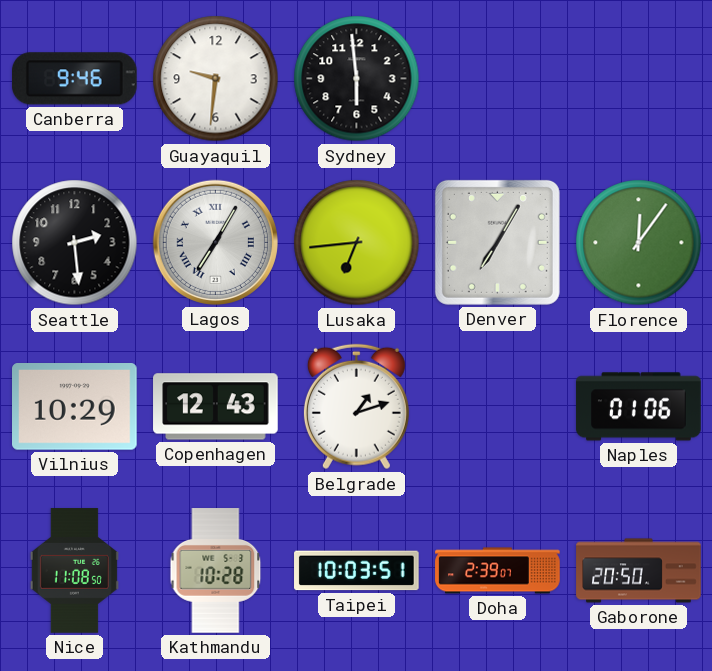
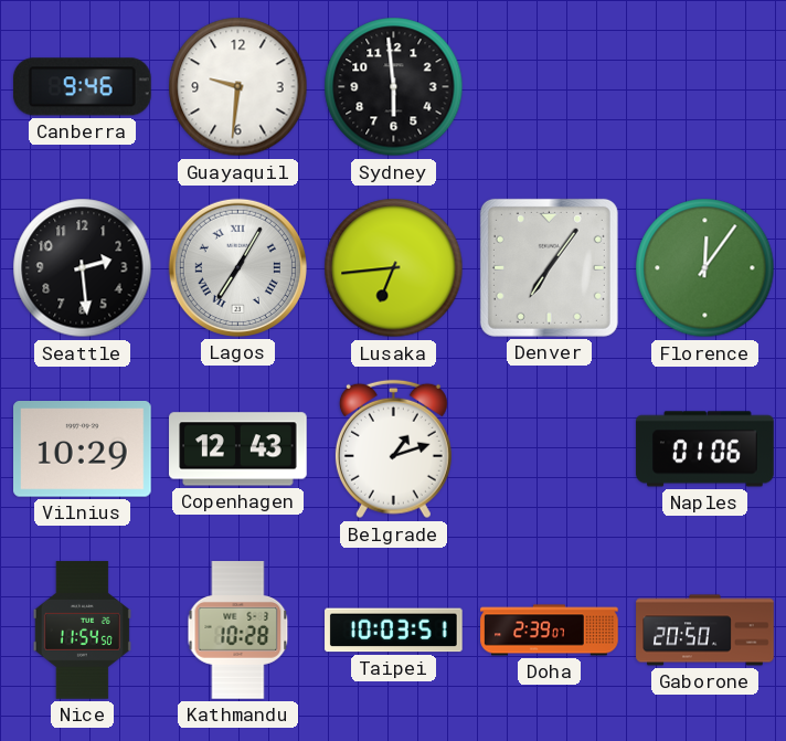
Denver: 7:05 -> 7:06
Nice: 11:08 -> 11:54
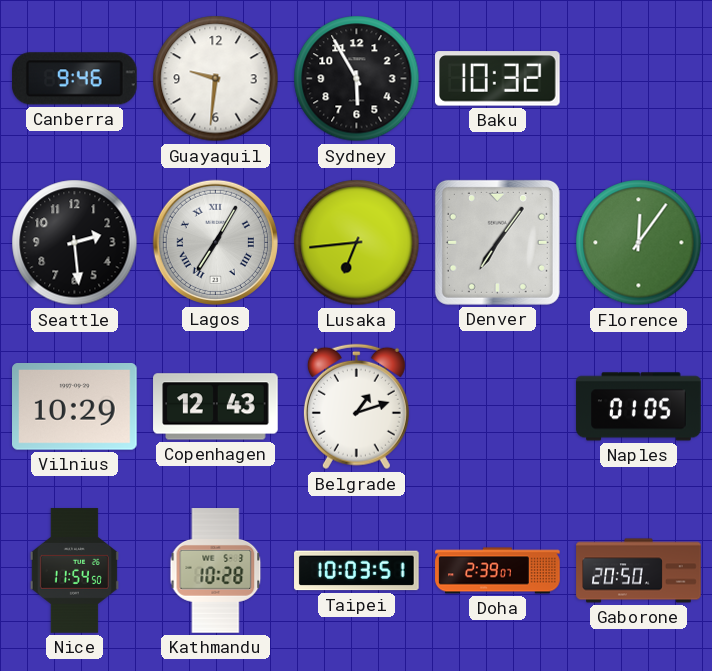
Sydney: 5:59 -> 5:55
Baku: none -> 10:32
Naples: 01:06 -> 01:05
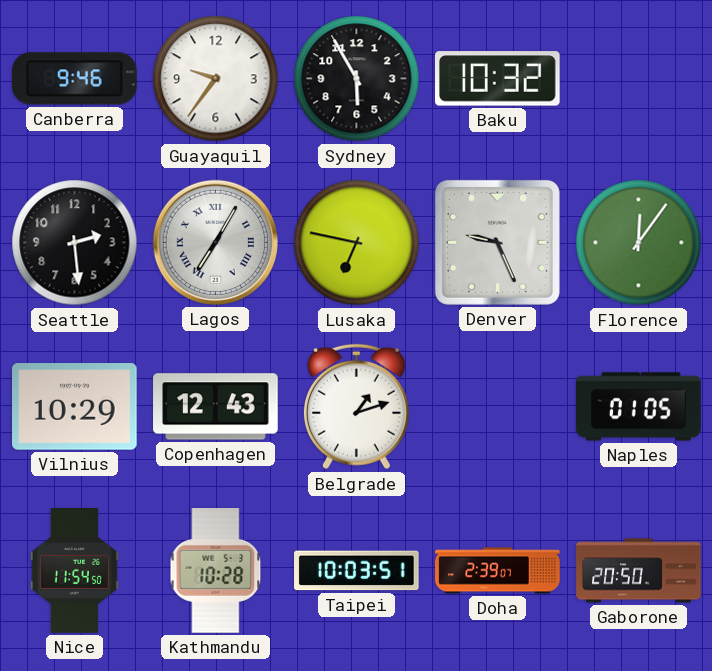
Guayaquil: 9:31 -> 9:36
Lusaka: 6:44 -> 6:47
Denver: 7:06 -> 9:26
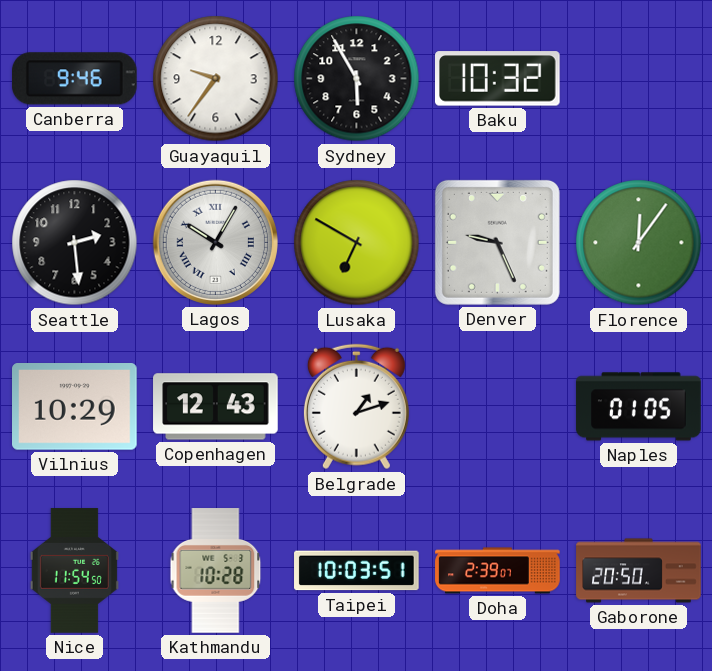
Lagos: 7:05 -> 10:05
Lusaka: 6:47 -> 6:50
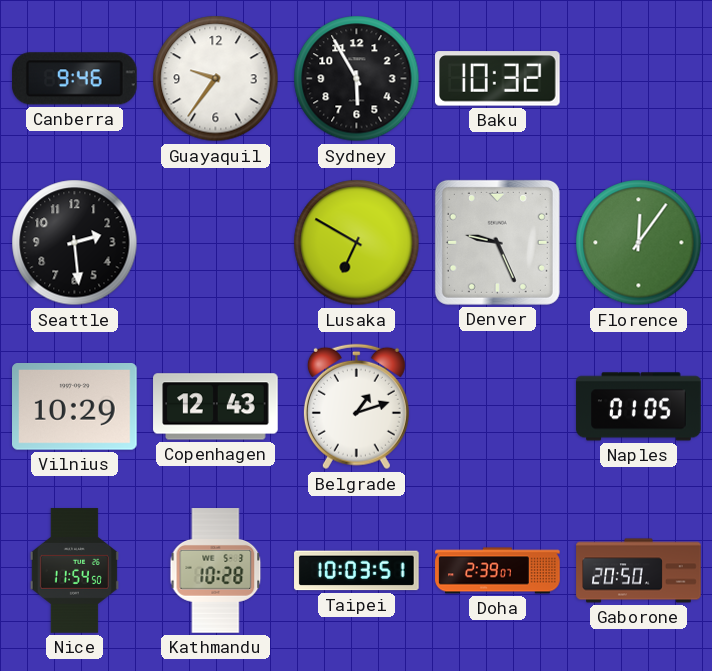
Lagos: 10:05 -> none
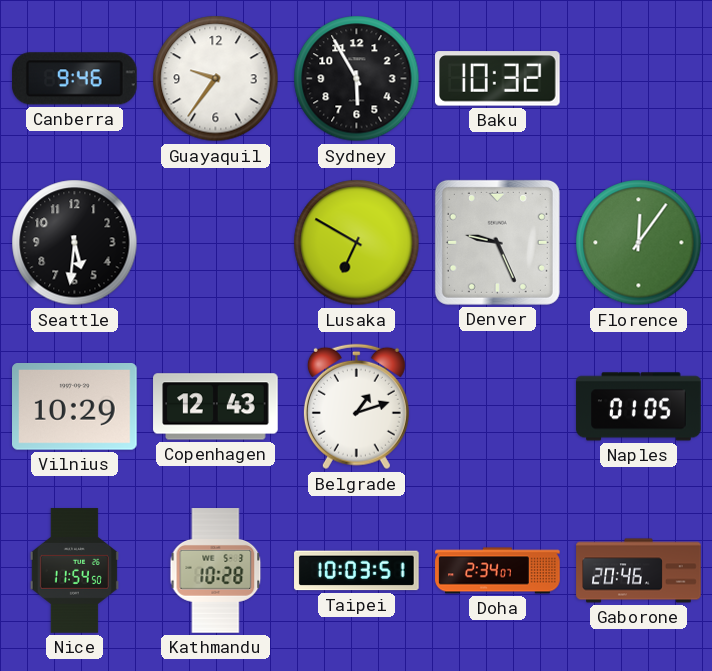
Seattle: 2:29 -> 5:31
Doha: 2:39 -> 2:34
Gaborone: 20:50 -> 20:46
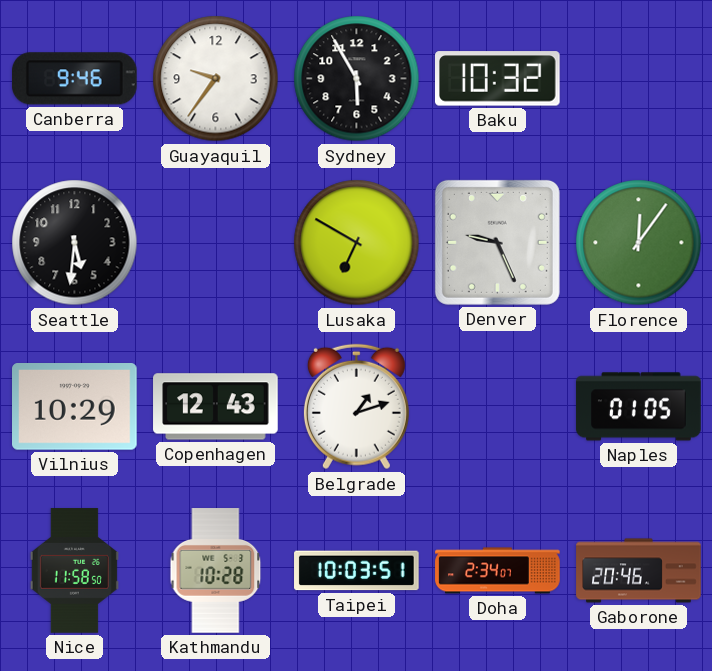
Nice: 11:54 -> 11:58
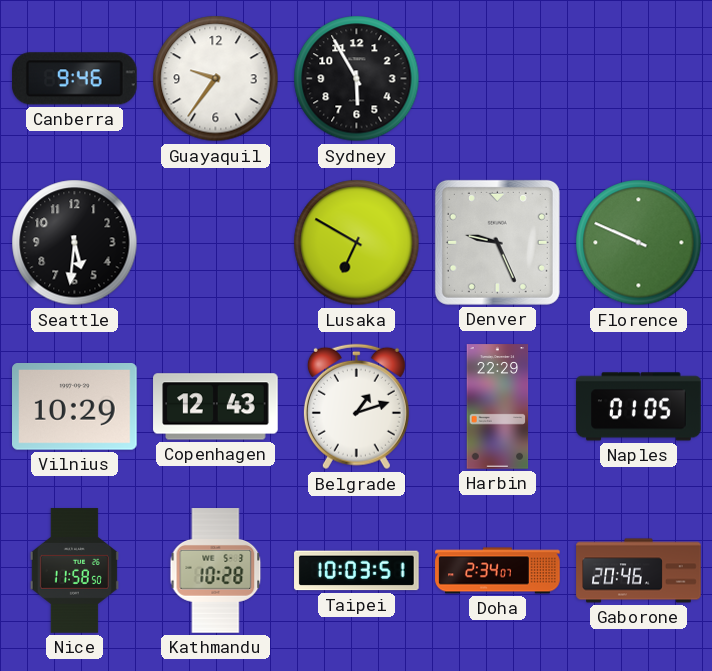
Baku: 10:32 -> none
Florence: 12:06 -> 9:49
Harbin: none -> 22:29
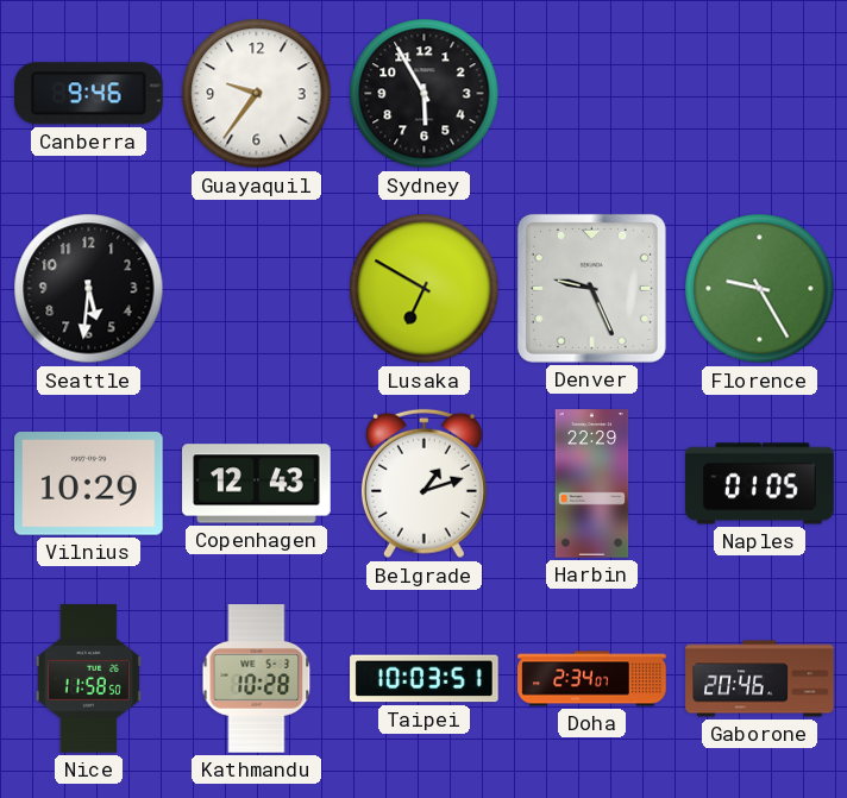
Florence: 9:49 -> 9:25
